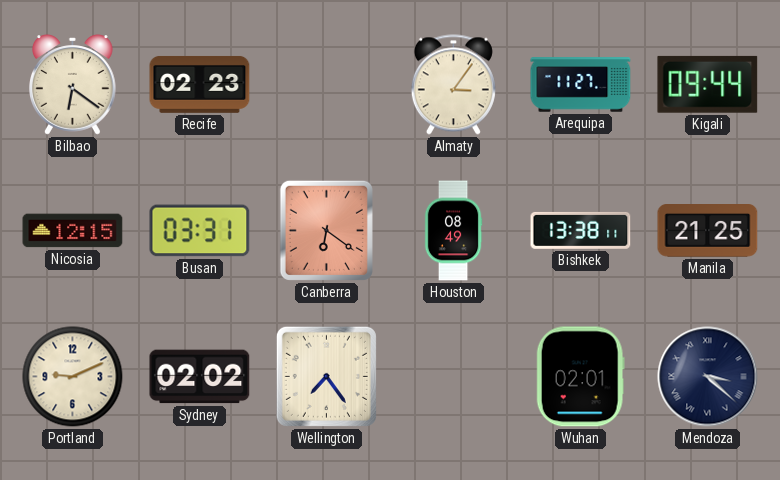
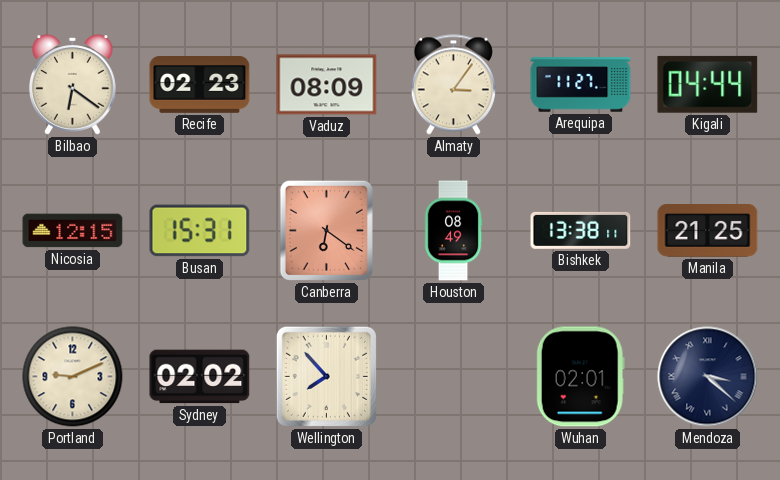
Vaduz: none -> 08:09
Kigali: 09:44 -> 04:44
Busan: 03:31 -> 15:31
Wellington: 7:24 -> 7:53
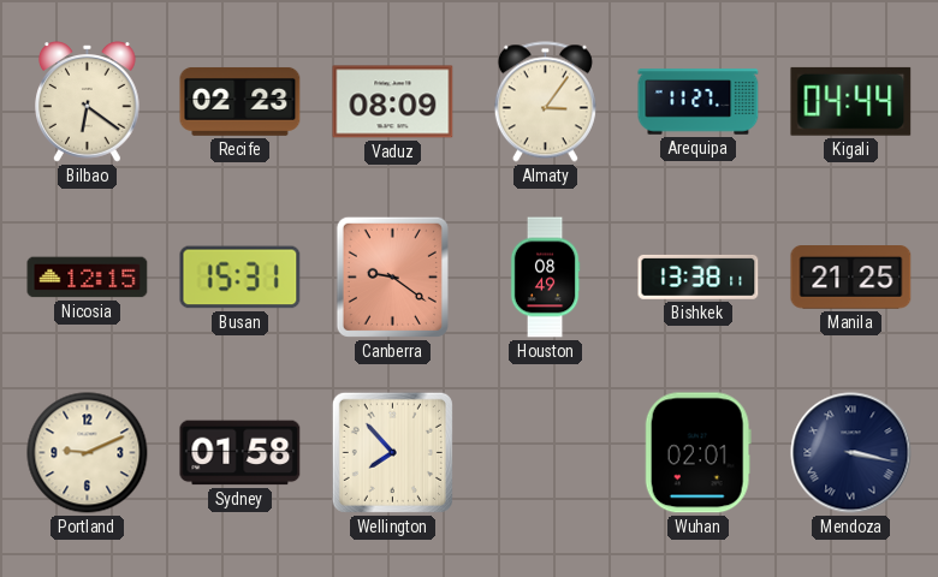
Canberra: 6:21 -> 9:21
Sydney: 02:02 -> 01:58
Mendoza: 3:22 -> 3:17
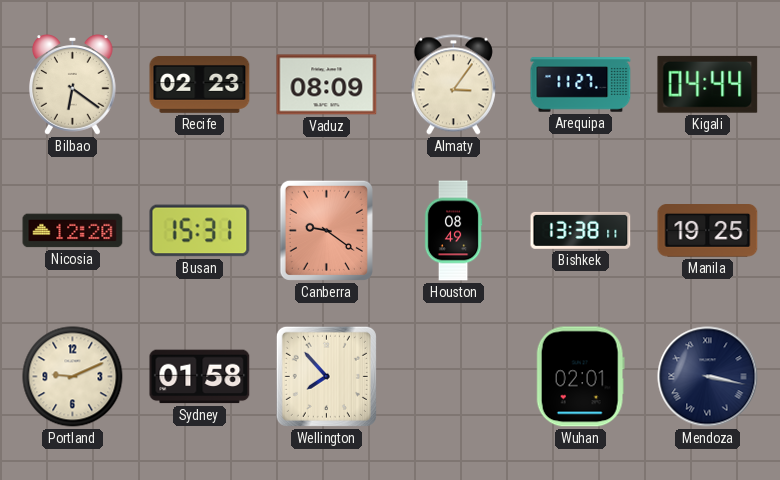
Nicosia: 12:15 -> 12:20
Manila: 21:25 -> 19:25
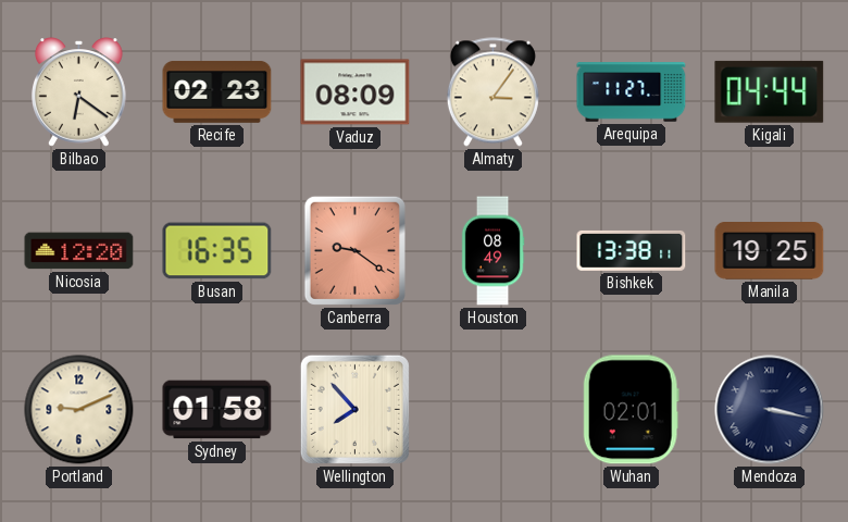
Busan: 15:31 -> 16:35
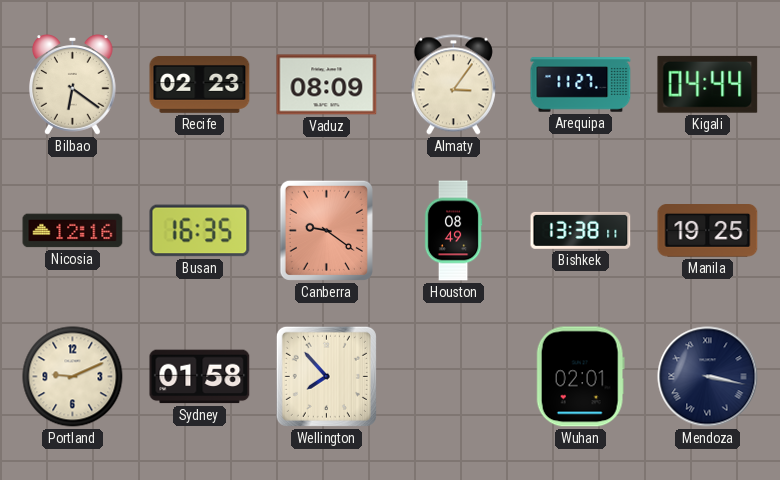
Nicosia: 12:20 -> 12:16
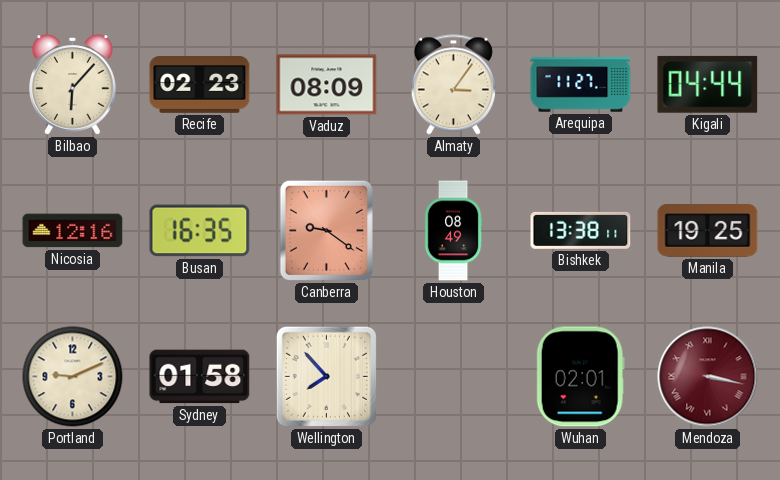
Bilbao: 6:21 -> 6:07
Mendoza dial: navy -> burgundy
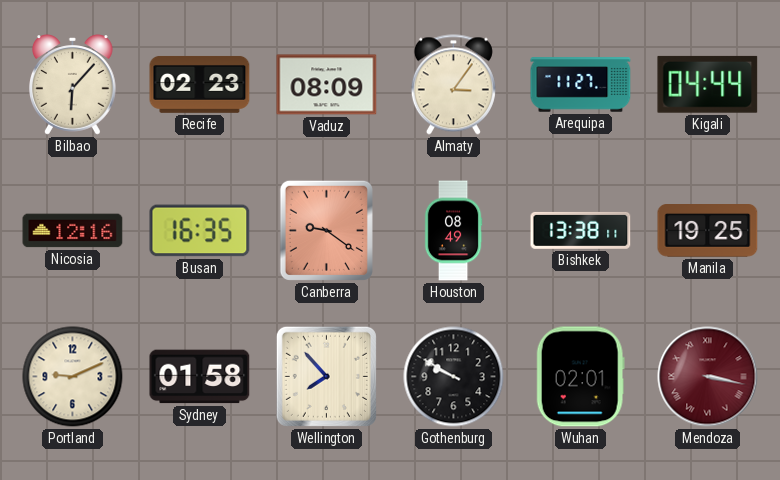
Gothenburg: none -> 9:50
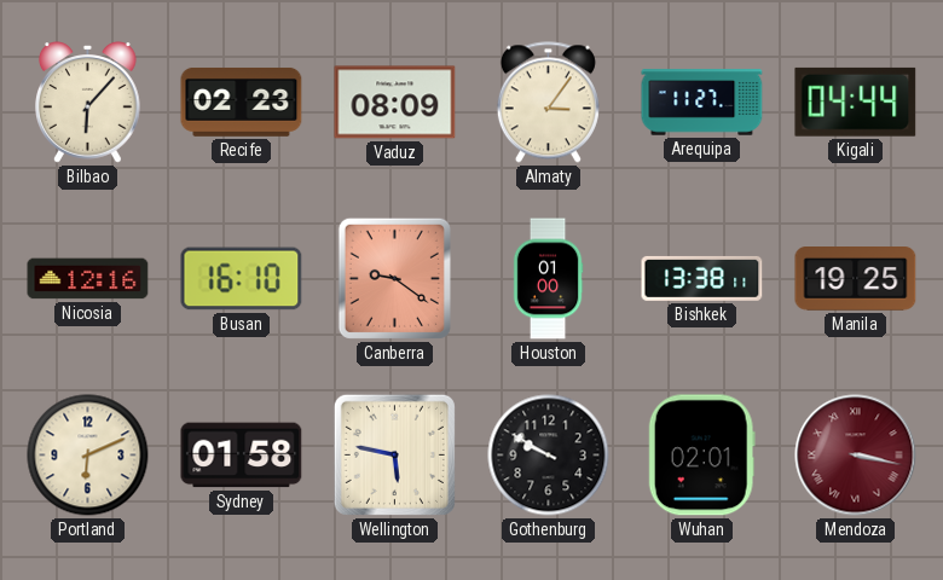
Busan: 16:35 -> 16:10
Houston: 08:49 -> 01:00
Portland: 9:11 -> 6:11
Wellington: 7:53 -> 5:47
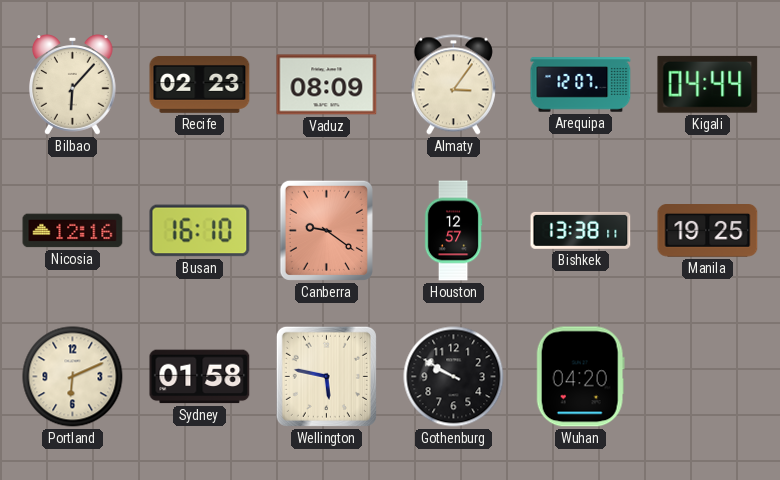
Arequipa: 11:27 -> 12:07
Houston: 01:00 -> 12:57
Wuhan: 02:01 -> 04:20
Mendoza: 3:17 -> none
